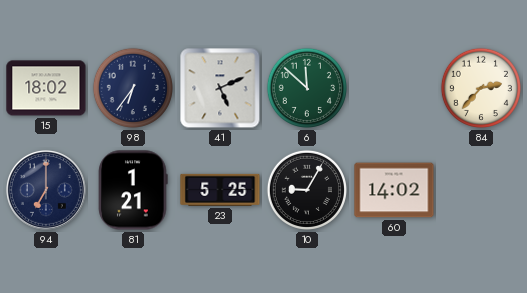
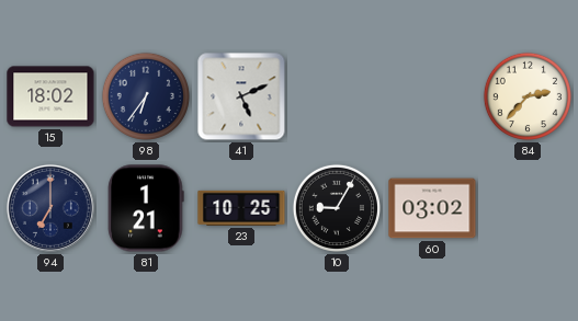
6: 11:52 -> none
23: 5:25 -> 10:25
60: 14:02 -> 03:02
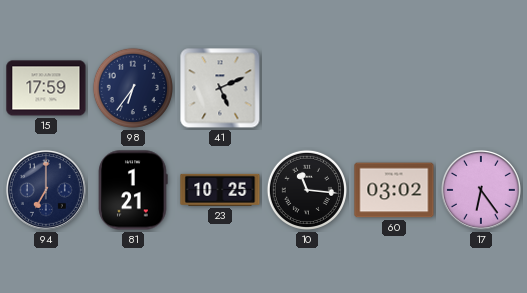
15: 18:02 -> 17:59
84: 2:37 -> none
10: 9:05 -> 11:16
17: none -> 6:24
